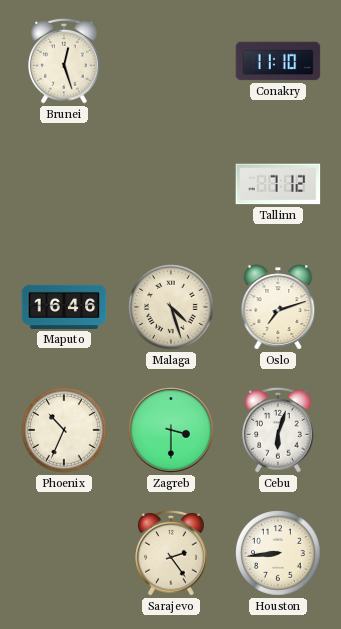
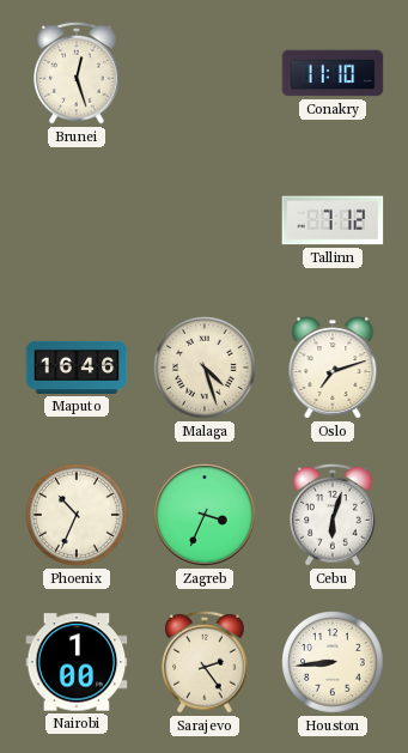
Zagreb: 3:30 -> 3:34
Nairobi: none -> 1:00
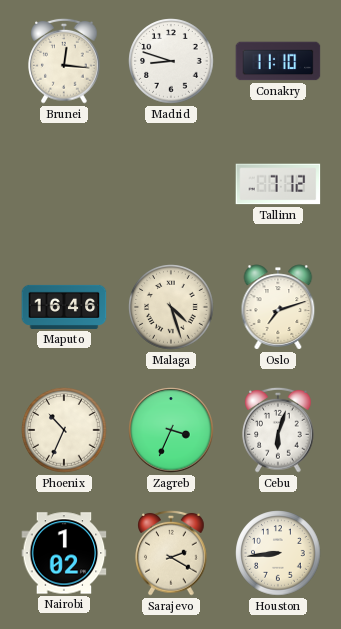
Brunei: 12:27 -> 12:16
Madrid: none -> 8:48
Nairobi: 1:00 -> 1:02
Sarajevo: 2:24 -> 2:20
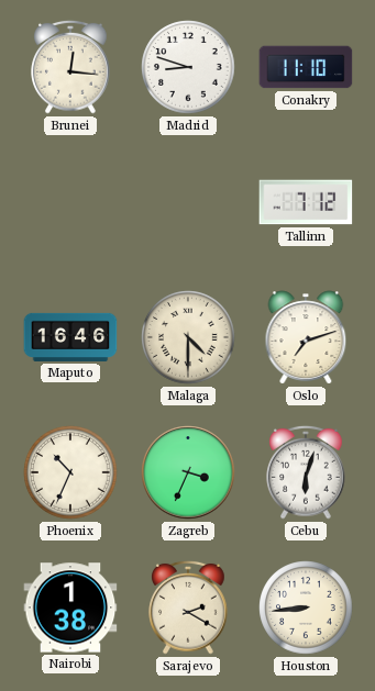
Malaga: 4:27 -> 4:30
Nairobi: 1:02 -> 1:38
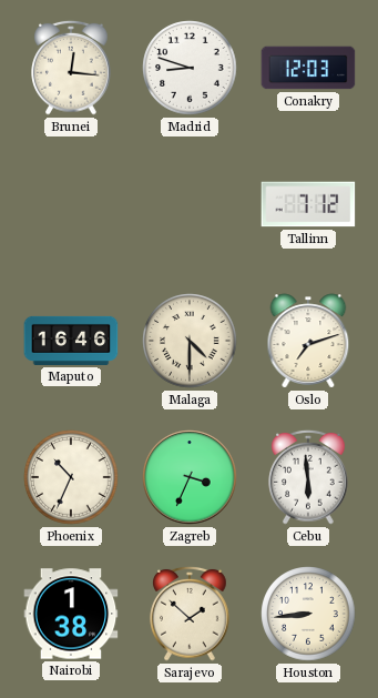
Conakry: 11:10 -> 12:03
Cebu: 6:03 -> 5:59
Sarajevo: 2:20 -> 1:52
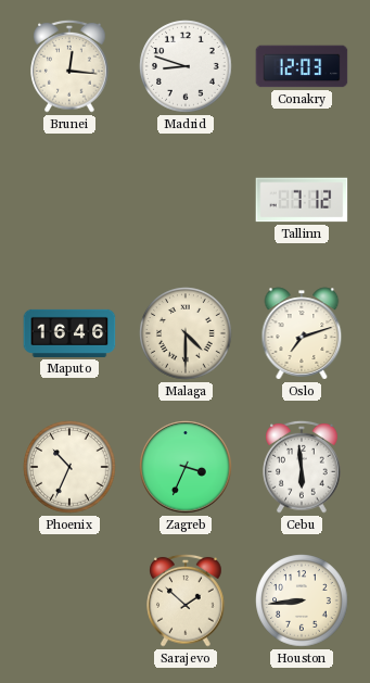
Nairobi: 1:38 -> none
